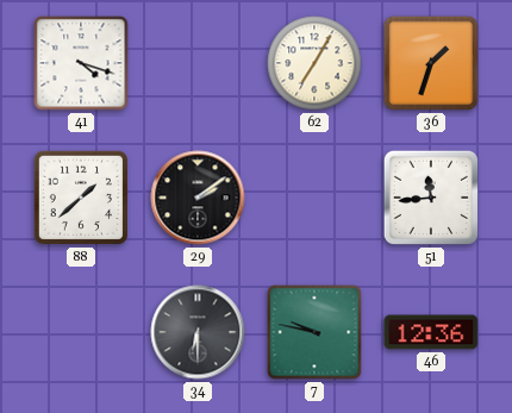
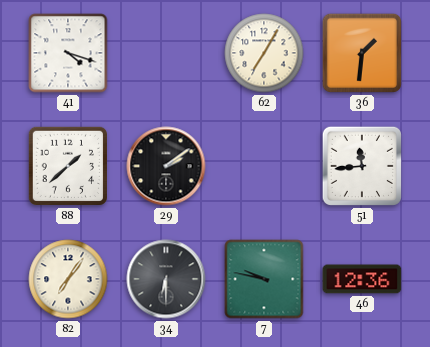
36: 1:33 -> 1:31
82: none -> 7:06
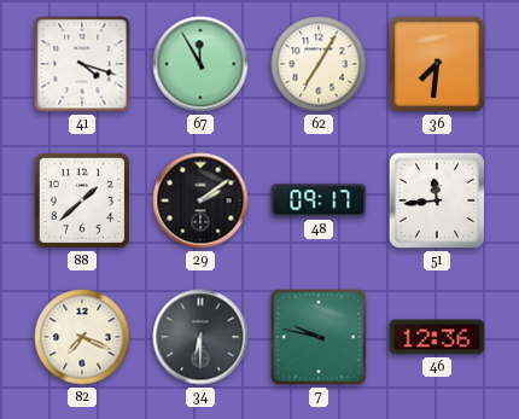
67: none -> 11:55
36: 1:31 -> 7:31
48: none -> 09:17
82: 7:06 -> 7:19
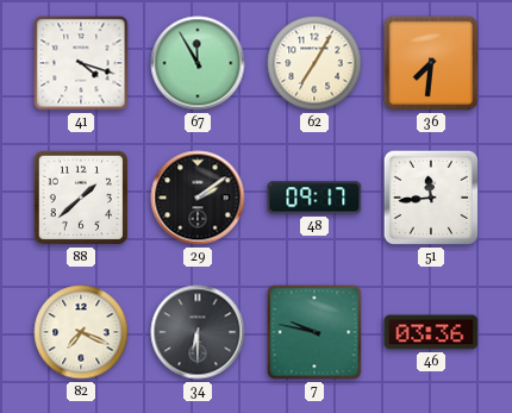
46: 12:36 -> 03:36
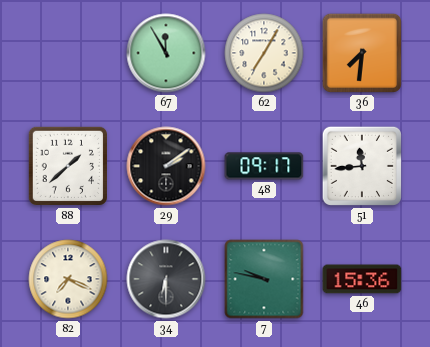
41: 4:18 -> none
46: 03:36 -> 15:36
